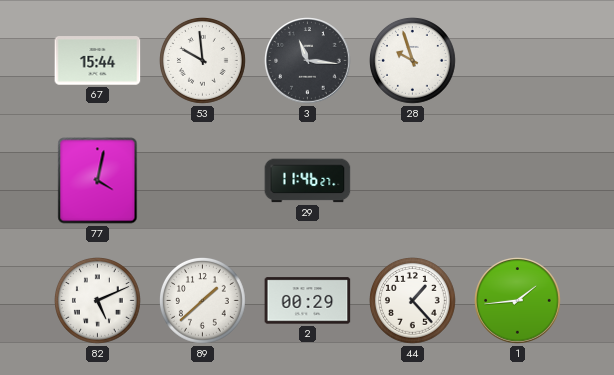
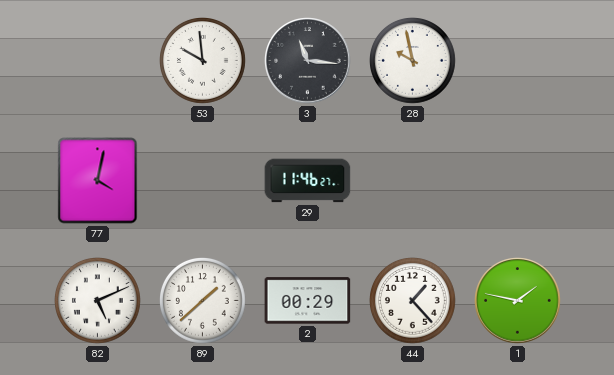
67: 15:44 -> none
28: 9:57 -> 9:58
1: 1:44 -> 1:47
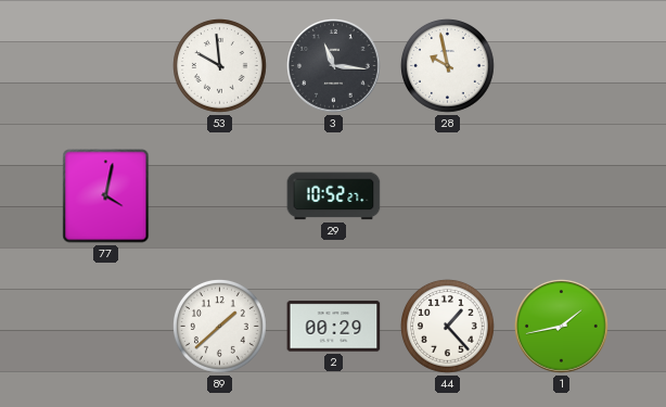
29: 11:46 -> 10:52
82: 5:11 -> none
1: 1:47 -> 1:43
